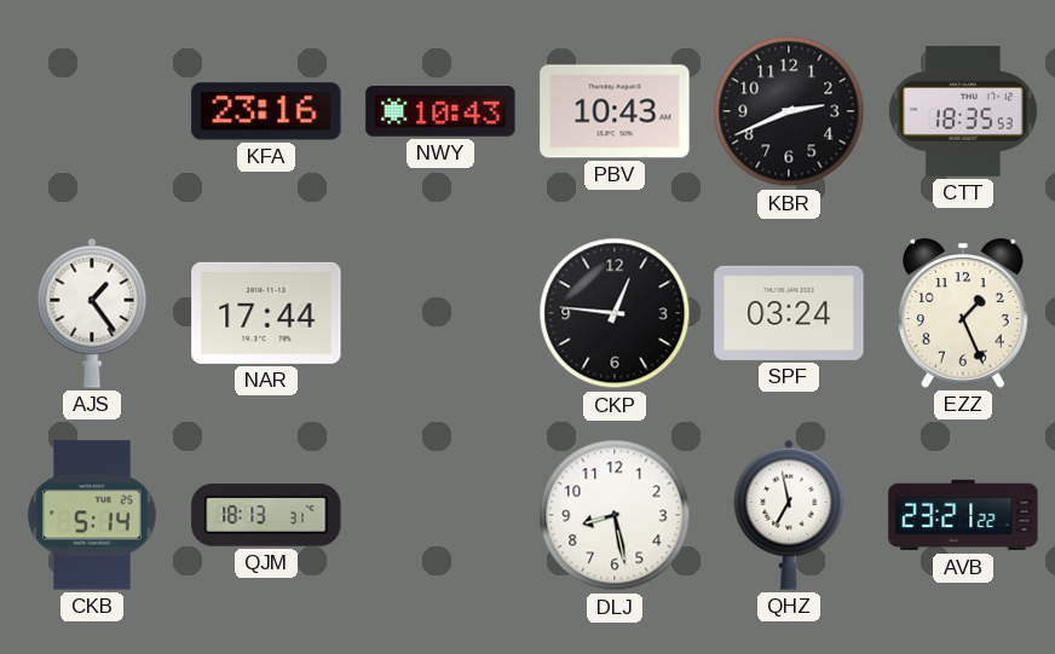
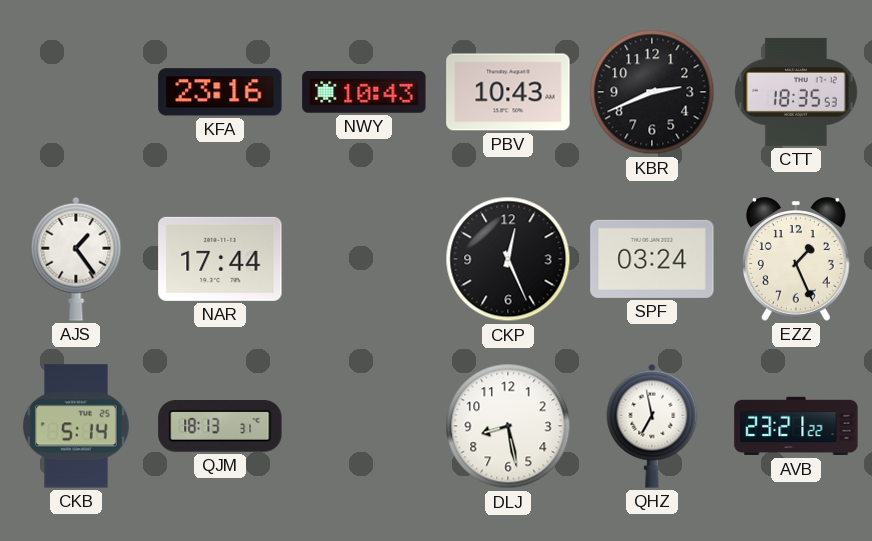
CKP: 12:46 -> 12:26
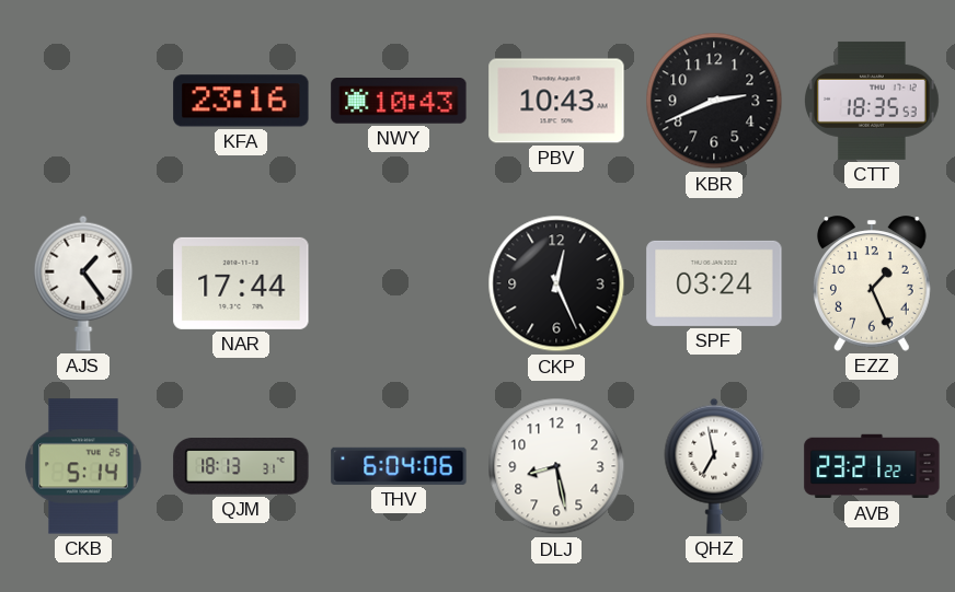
THV: none -> 6:04
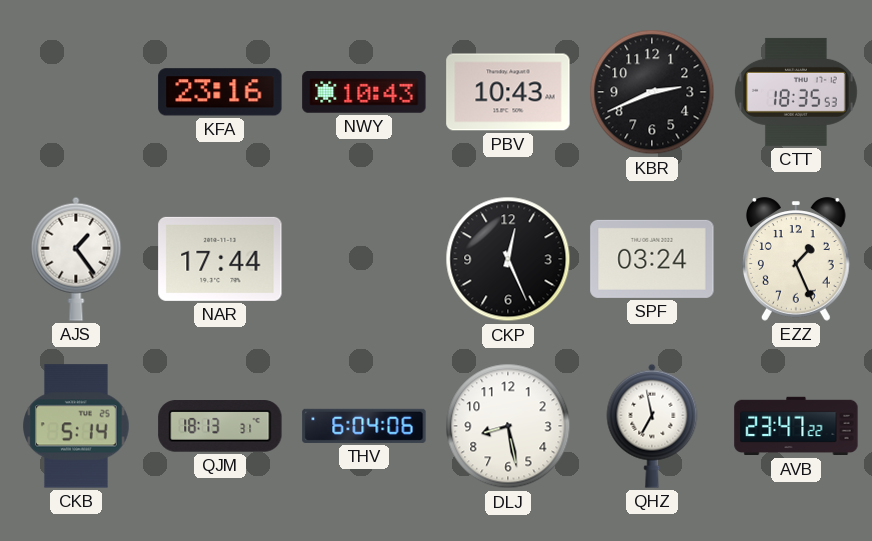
AVB: 23:21 -> 23:47
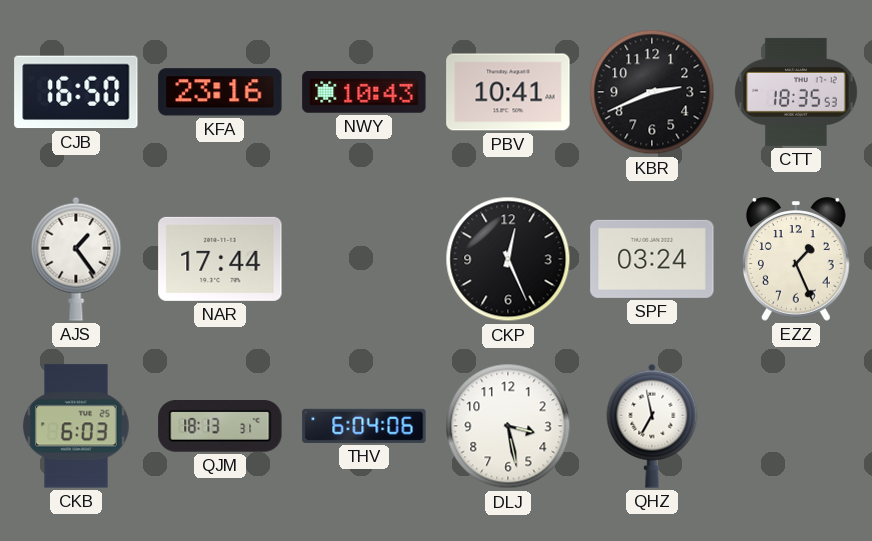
CJB: none -> 16:50
PBV: 10:43 -> 10:41
CKB: 5:14 -> 6:03
DLJ: 8:28 -> 3:28
AVB: 23:47 -> none
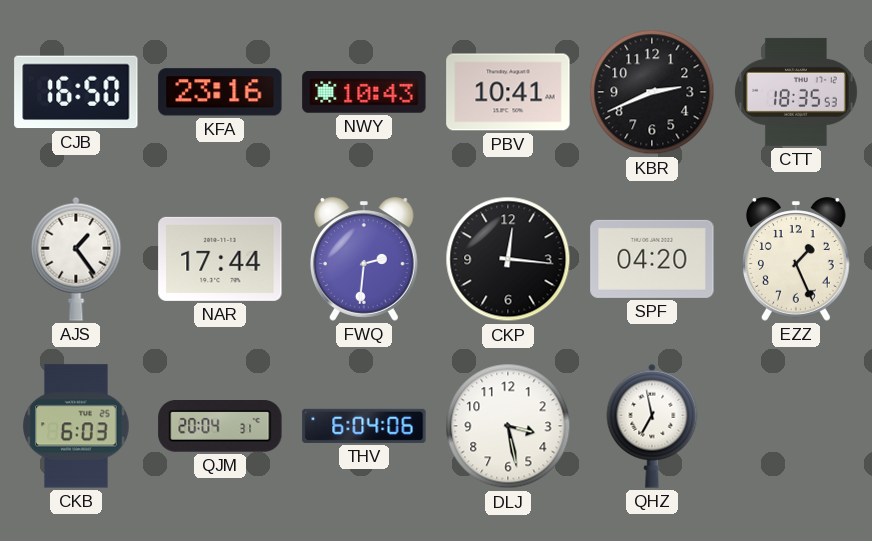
FWQ: none -> 2:31
CKP: 12:26 -> 12:16
SPF: 03:24 -> 04:20
QJM: 18:13 -> 20:04
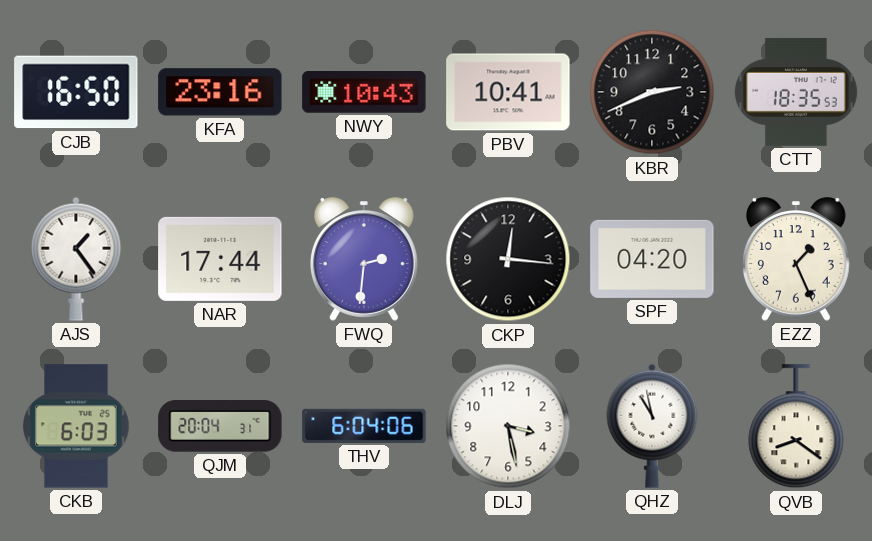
QHZ: 6:58 -> 10:58
QVB: none -> 8:21
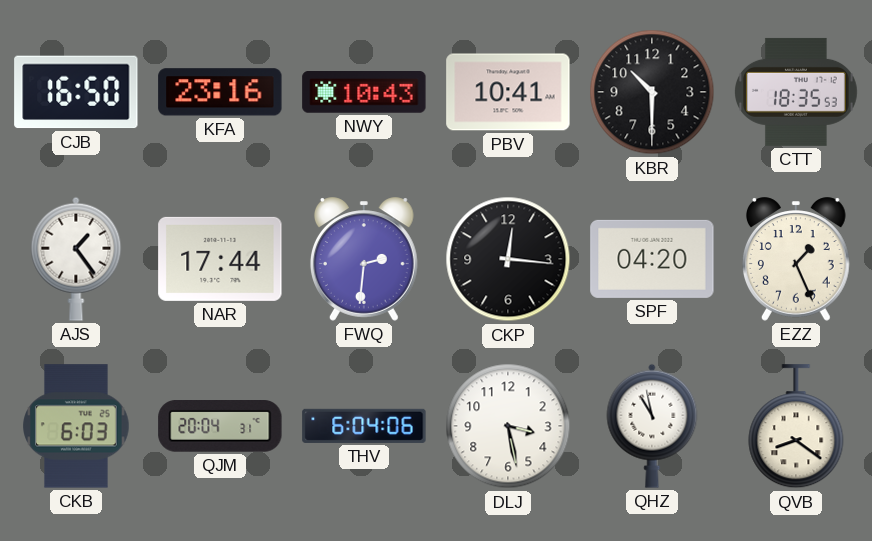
KBR: 2:41 -> 10:30
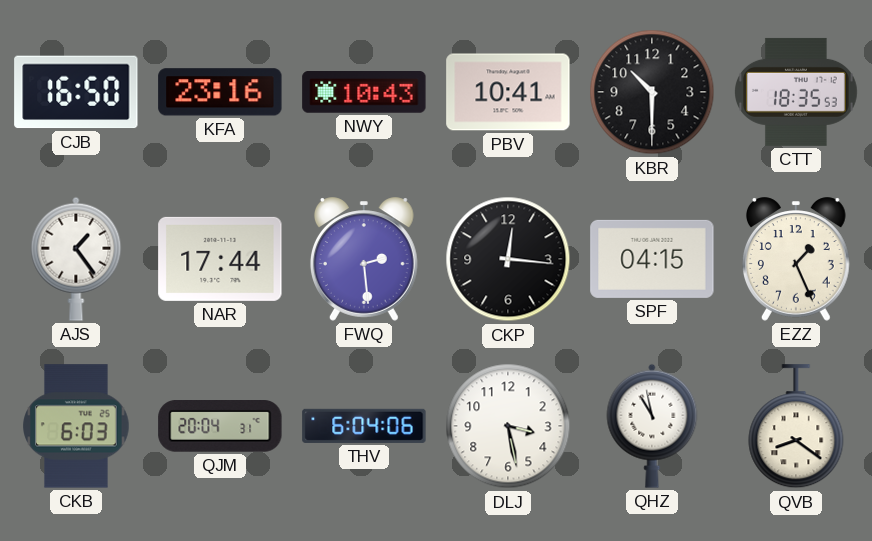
FWQ: 2:31 -> 2:29
SPF: 04:20 -> 04:15
